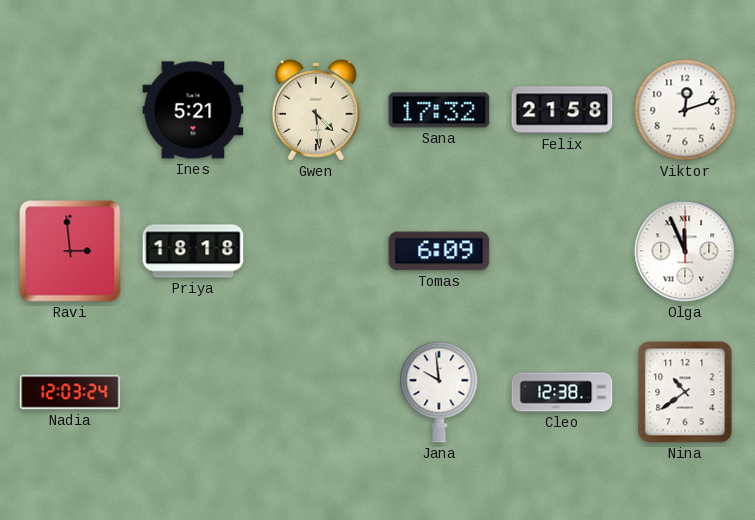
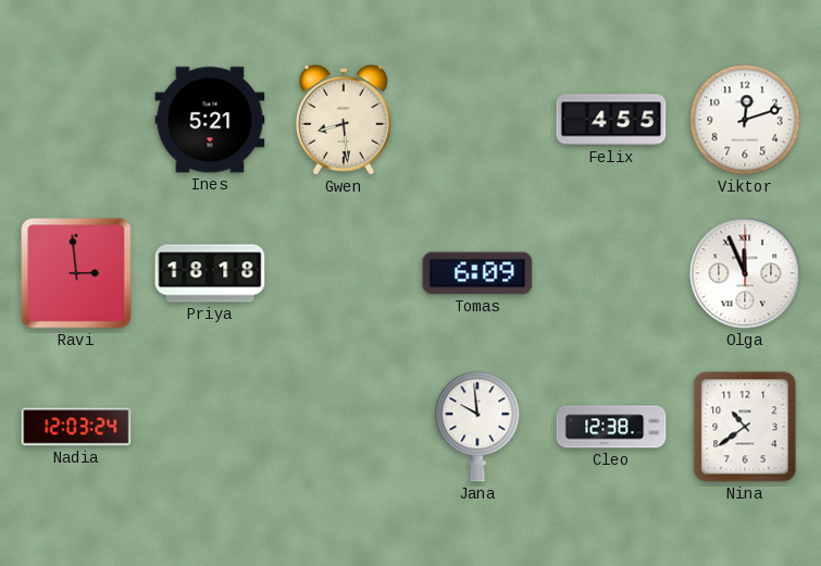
Gwen: 4:29 -> 8:29
Sana: 17:32 -> none
Felix: 21:58 -> 4:55
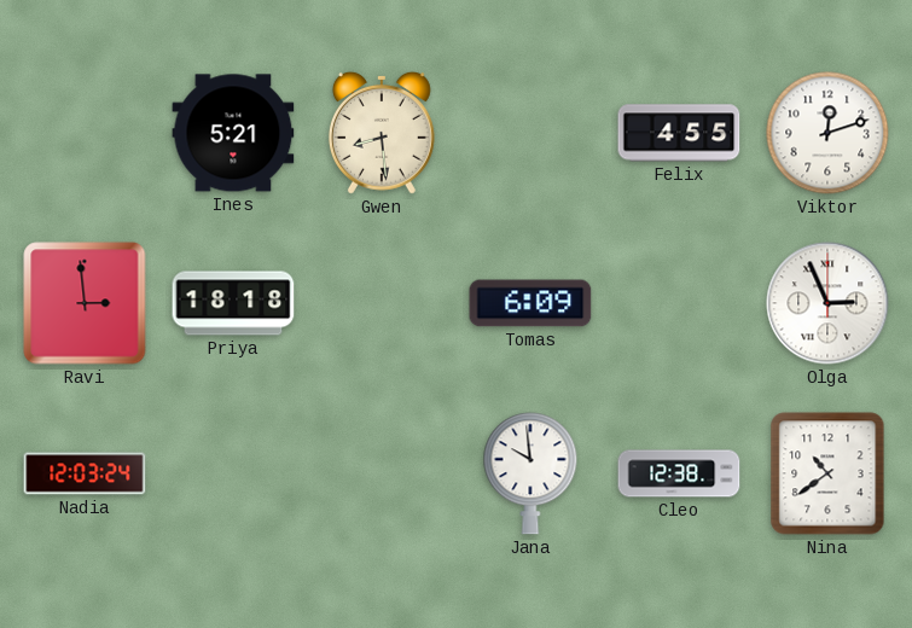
Olga: 11:56 -> 2:56
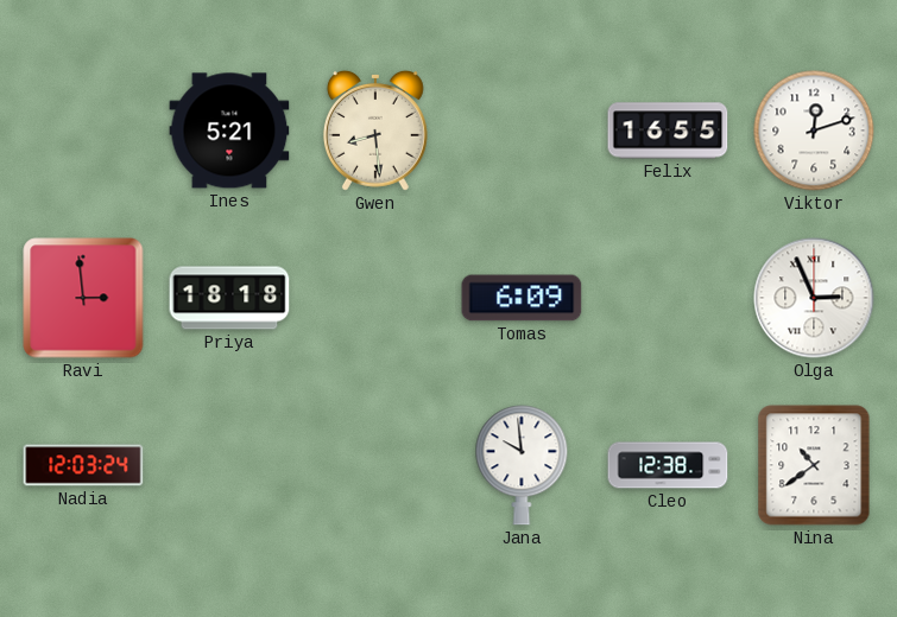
Felix: 4:55 -> 16:55
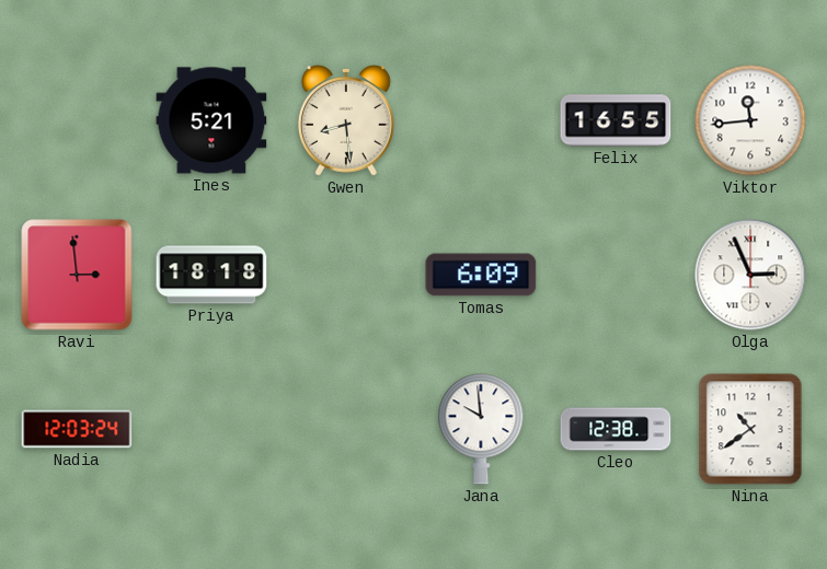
Viktor: 12:12 -> 11:44
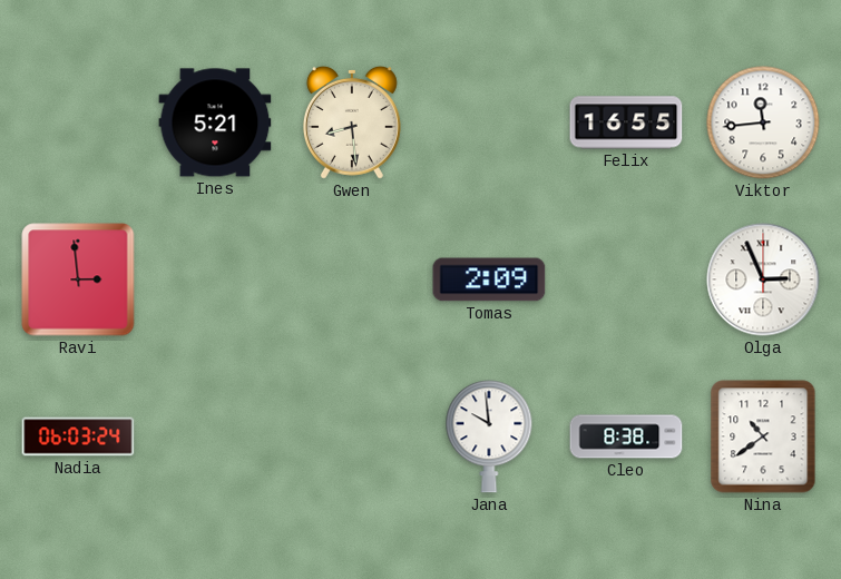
Priya: 18:18 -> none
Tomas: 6:09 -> 2:09
Nadia: 12:03 -> 06:03
Cleo: 12:38 -> 8:38
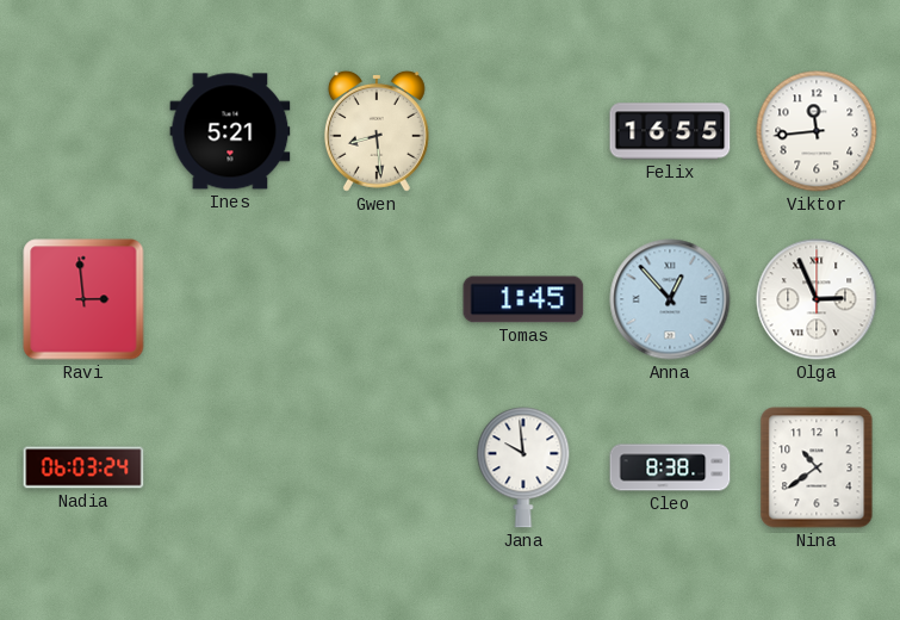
Tomas: 2:09 -> 1:45
Anna: none -> 12:53
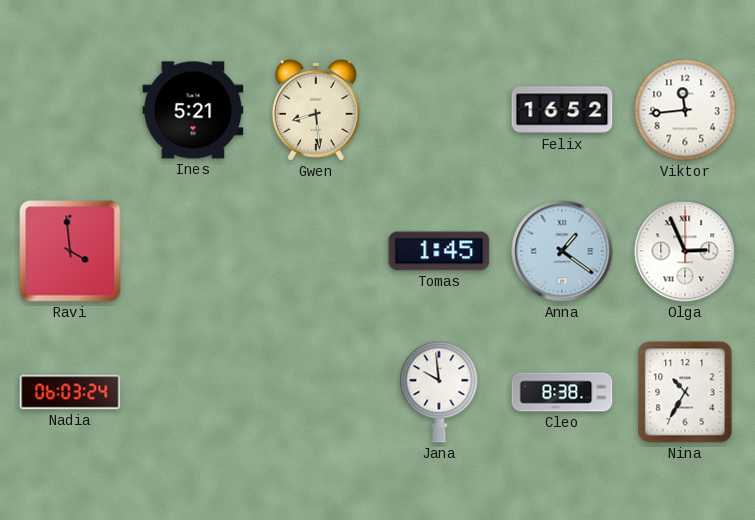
Felix: 16:55 -> 16:52
Ravi: 2:59 -> 3:59
Anna: 12:53 -> 1:21
Nina: 10:39 -> 10:35
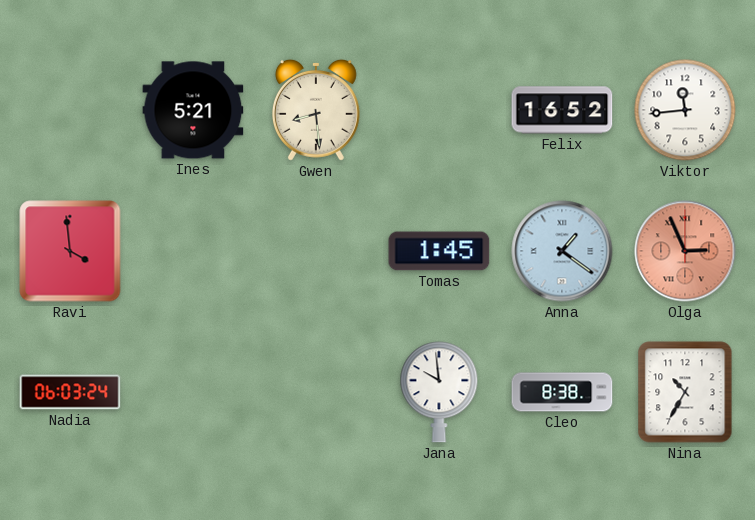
Olga dial: white -> salmon
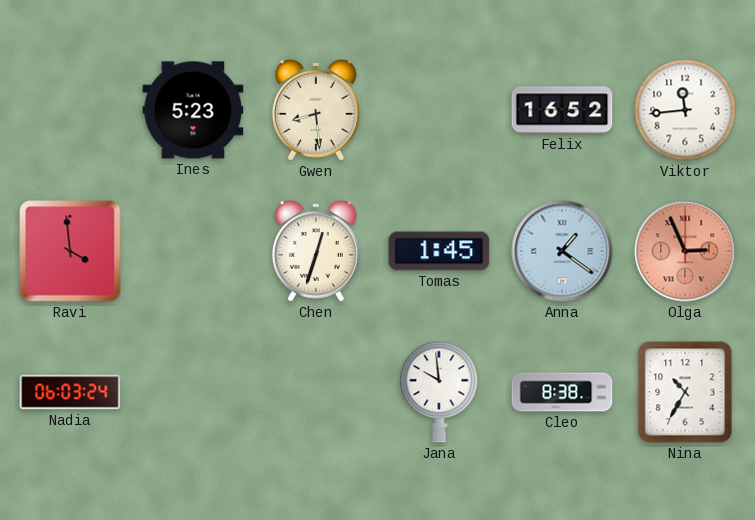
Ines: 5:21 -> 5:23
Chen: none -> 12:33
